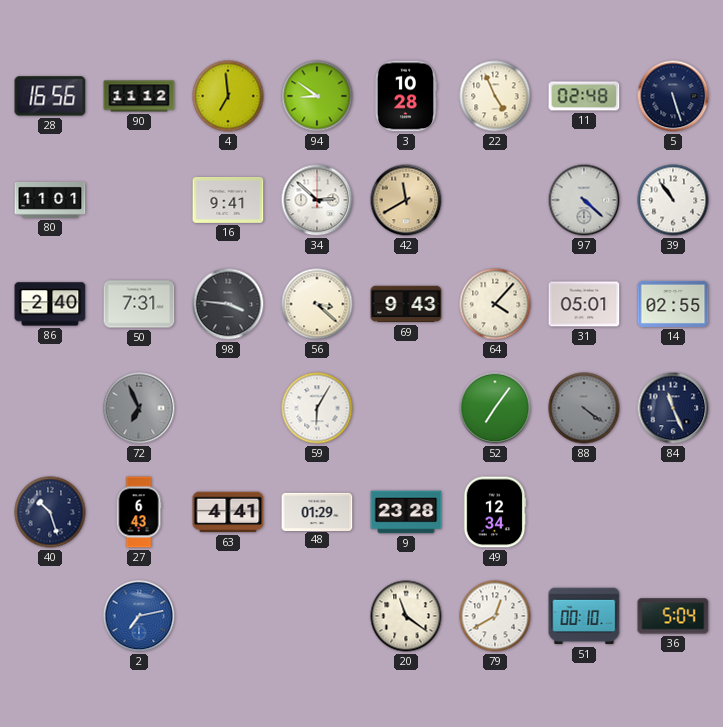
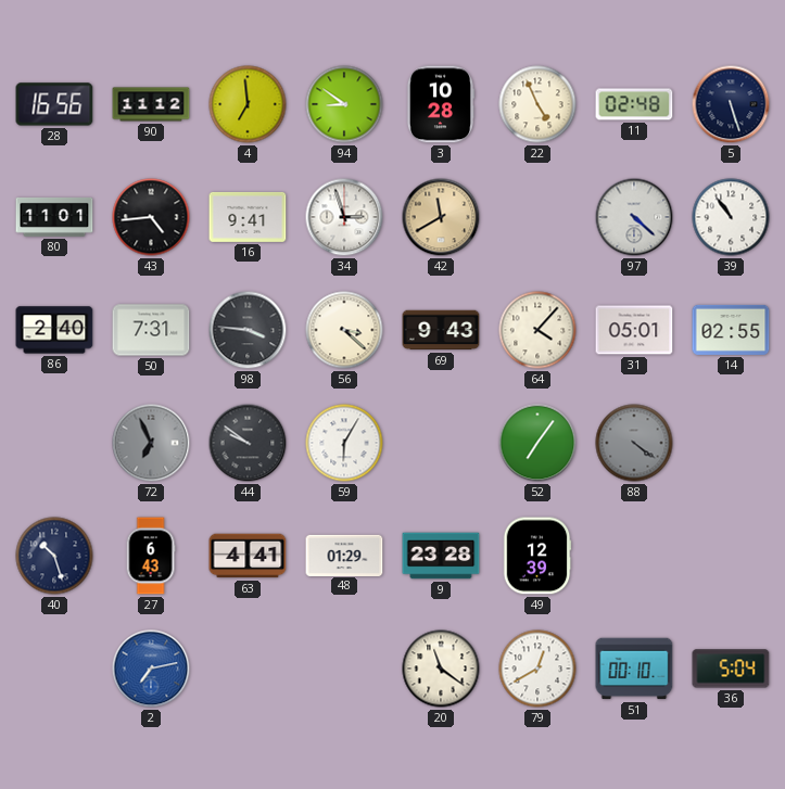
43: none -> 4:44
34: 2:52 -> 2:57
44: none -> 9:51
84: 11:26 -> none
49: 12:34 -> 12:39
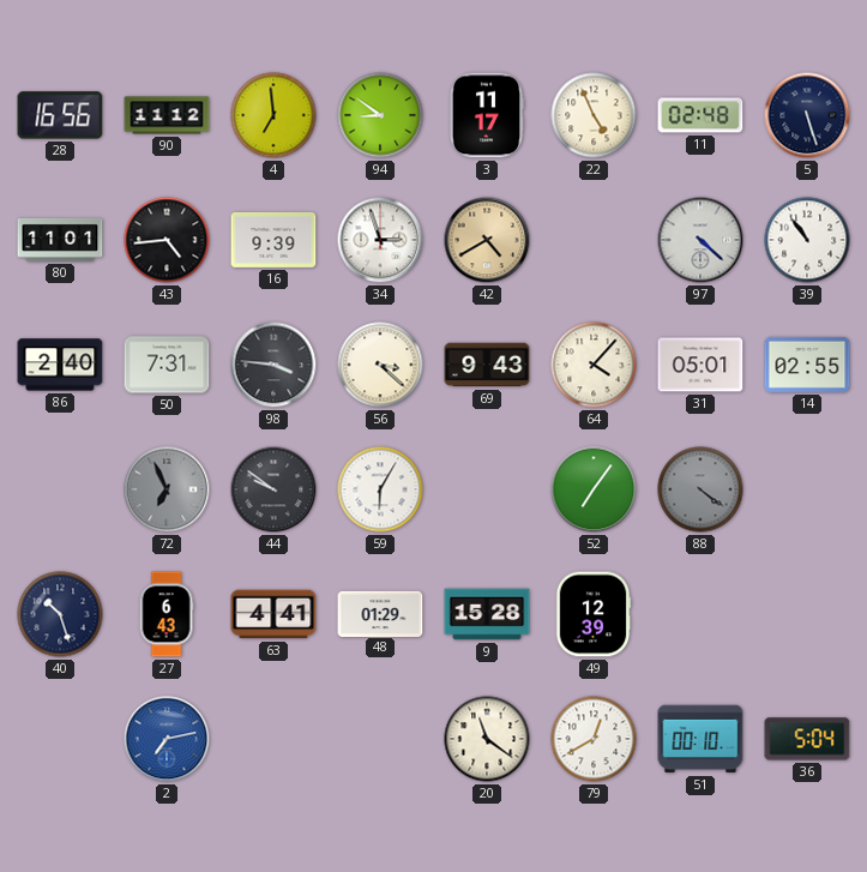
3: 10:28 -> 11:17
16: 9:41 -> 9:39
42: 11:40 -> 4:40
9: 23:28 -> 15:28
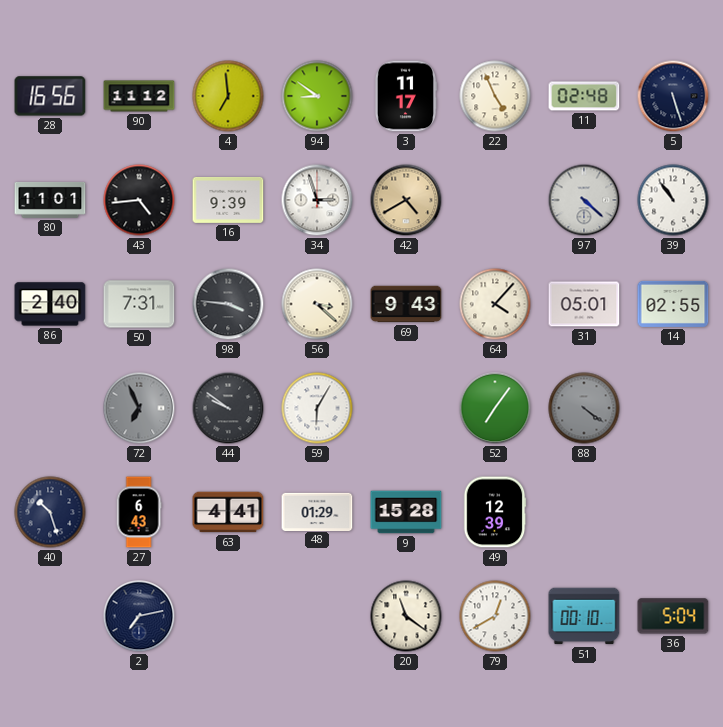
2 dial: blue -> navy
